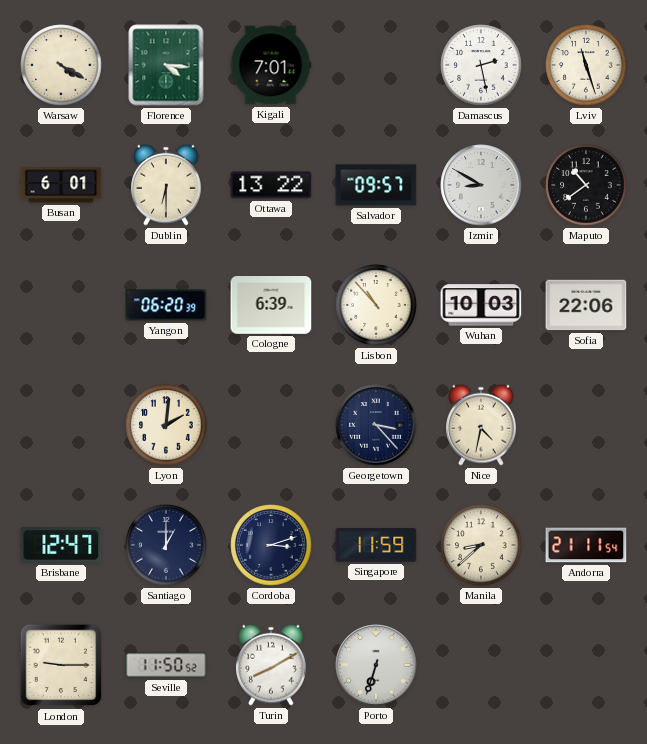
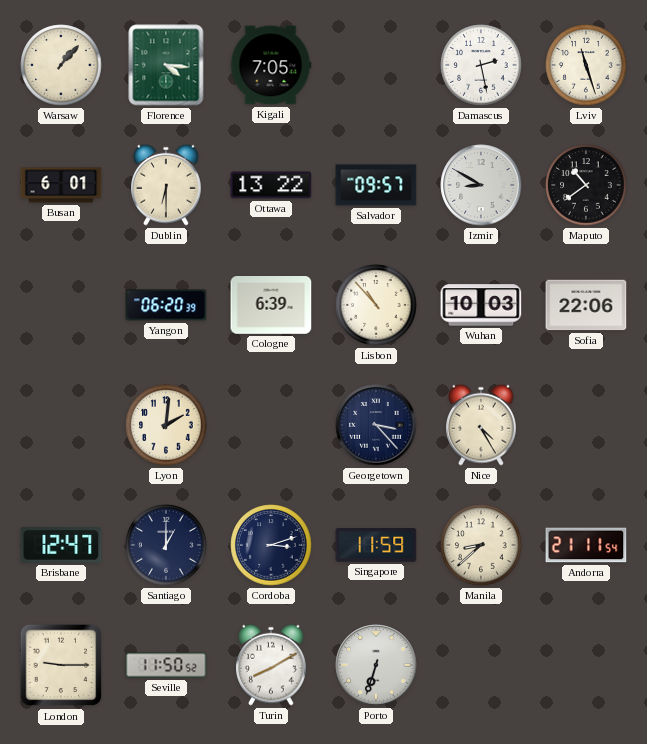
Warsaw: 4:20 -> 1:07
Kigali: 7:01 -> 7:05
Nice: 4:32 -> 4:25
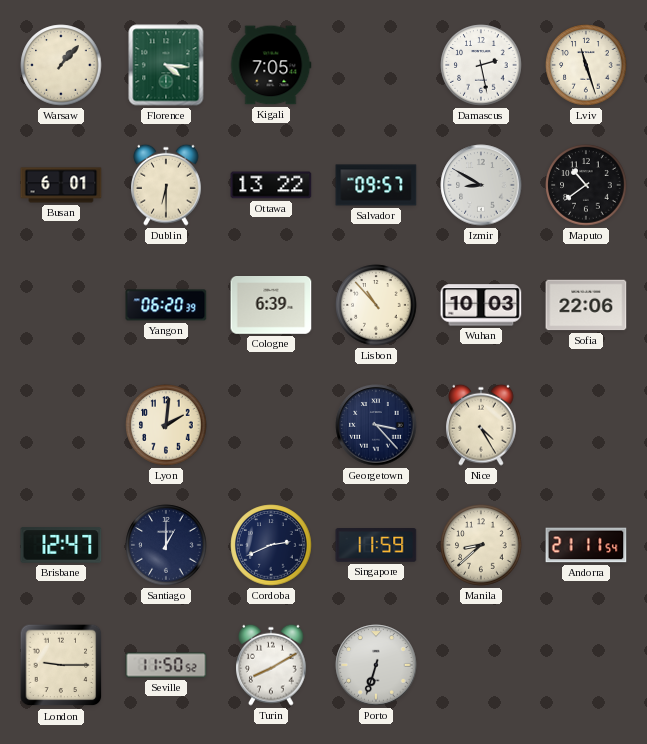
Cordoba: 3:12 -> 2:41
